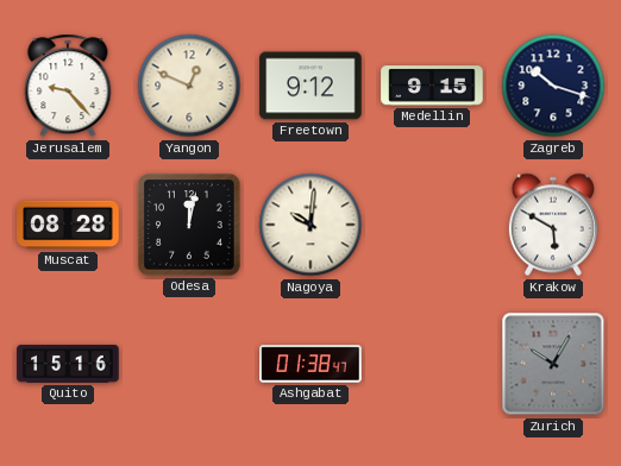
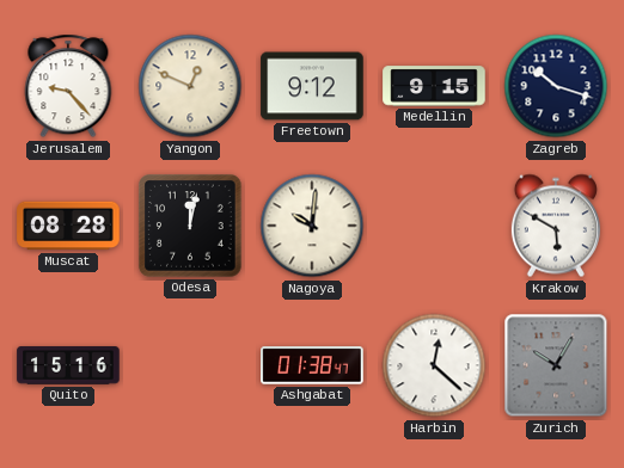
Harbin: none -> 12:22
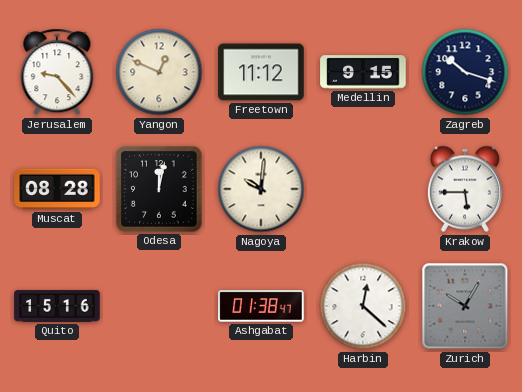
Freetown: 9:12 -> 11:12
Krakow: 5:50 -> 5:45
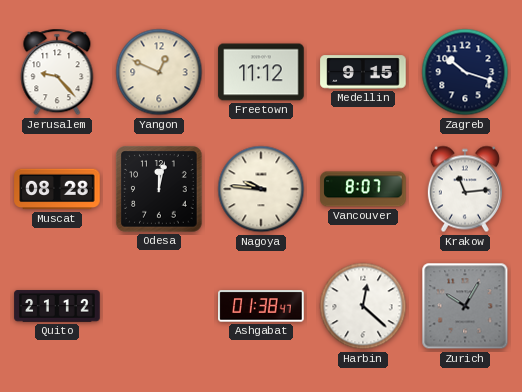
Nagoya: 10:01 -> 9:46
Vancouver: none -> 8:07
Krakow: 5:45 -> 11:14
Quito: 15:16 -> 21:12
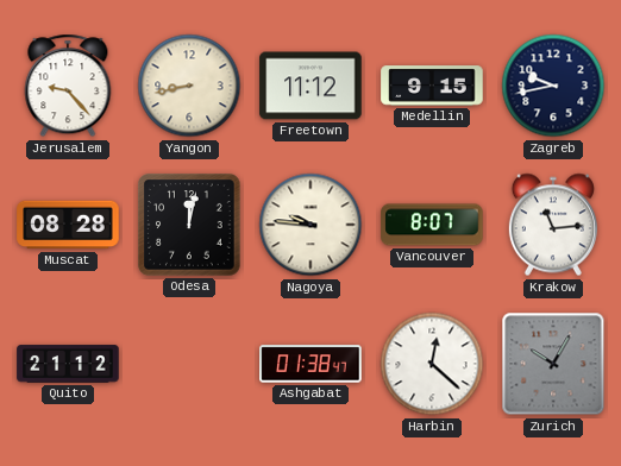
Yangon: 12:49 -> 8:43
Zagreb: 10:18 -> 9:43
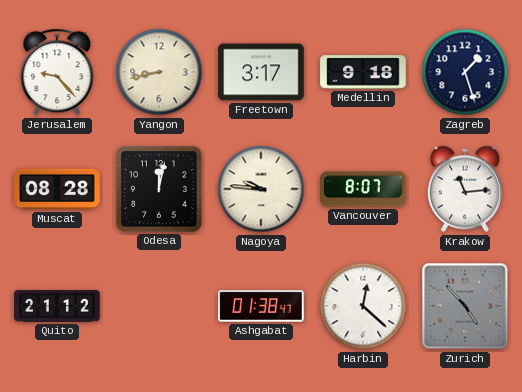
Freetown: 11:12 -> 3:17
Medellin: 9:15 -> 9:18
Zagreb: 9:43 -> 1:27
Zurich: 10:05 -> 4:53
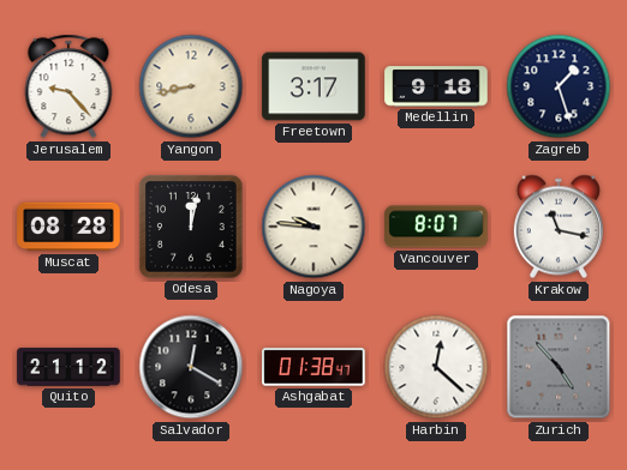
Krakow: 11:14 -> 11:17
Salvador: none -> 12:20
